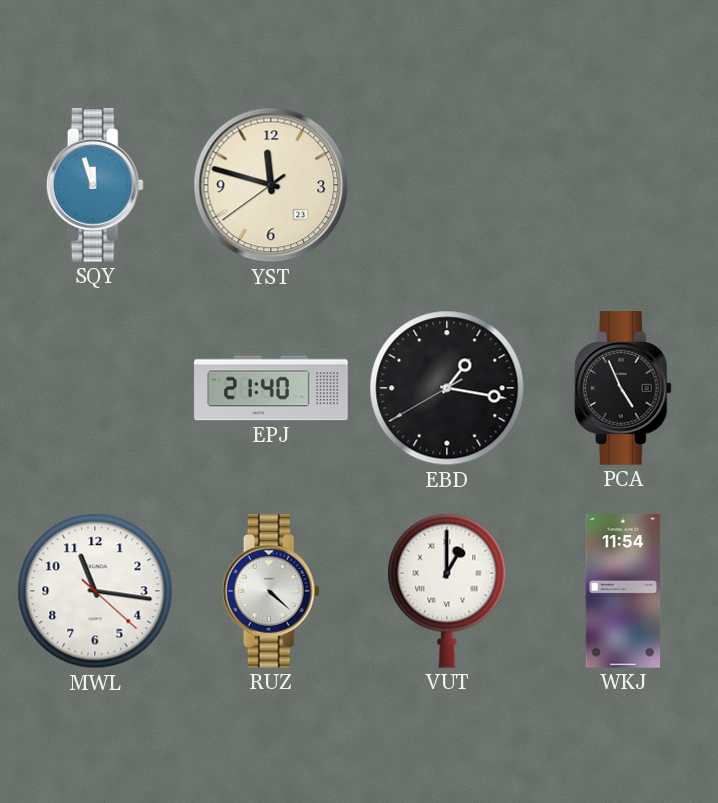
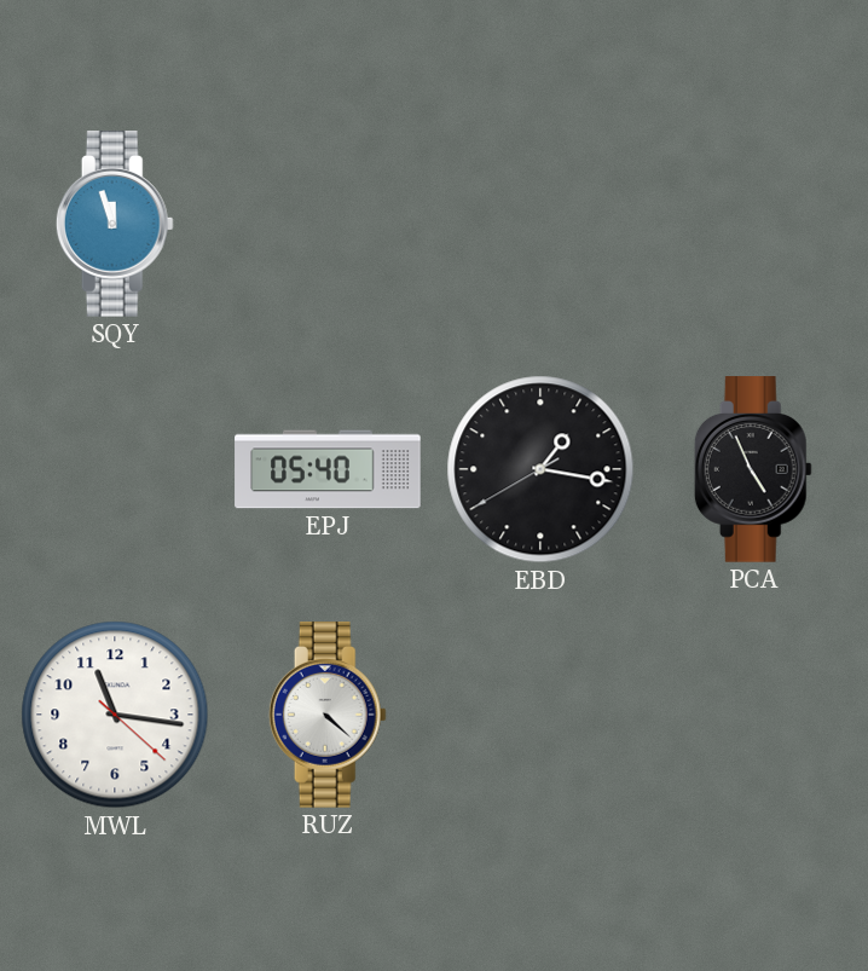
YST: 11:47 -> none
EPJ: 21:40 -> 05:40
VUT: 1:00 -> none
WKJ: 11:54 -> none
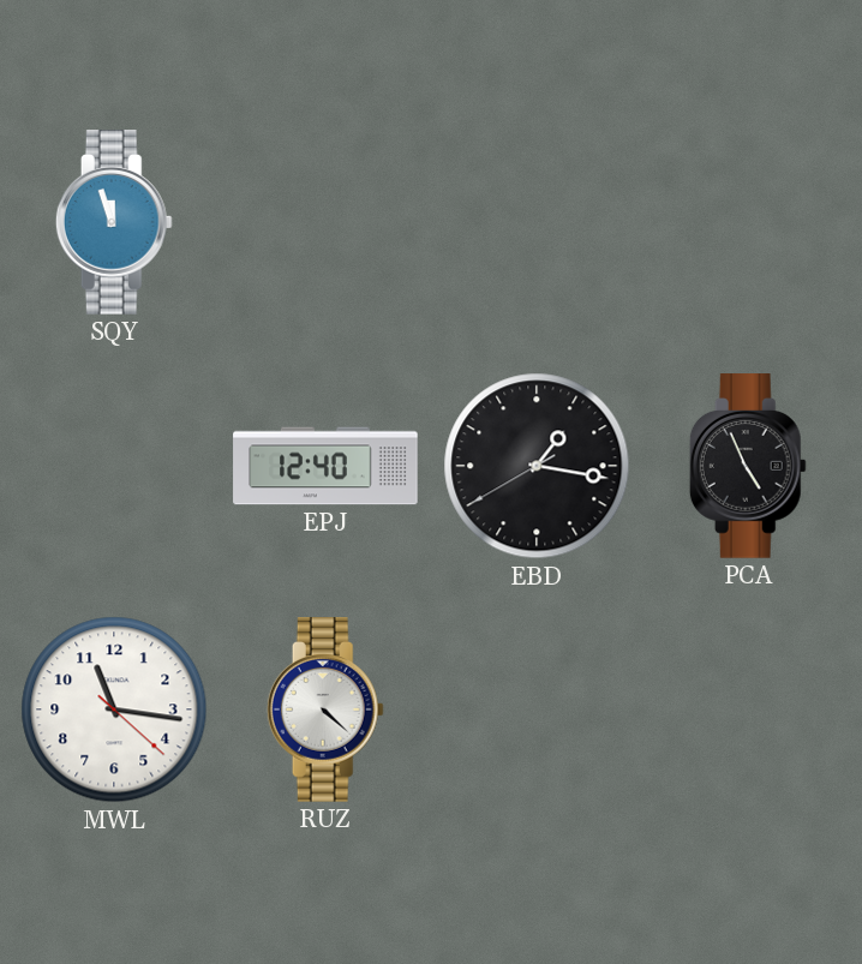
EPJ: 05:40 -> 12:40
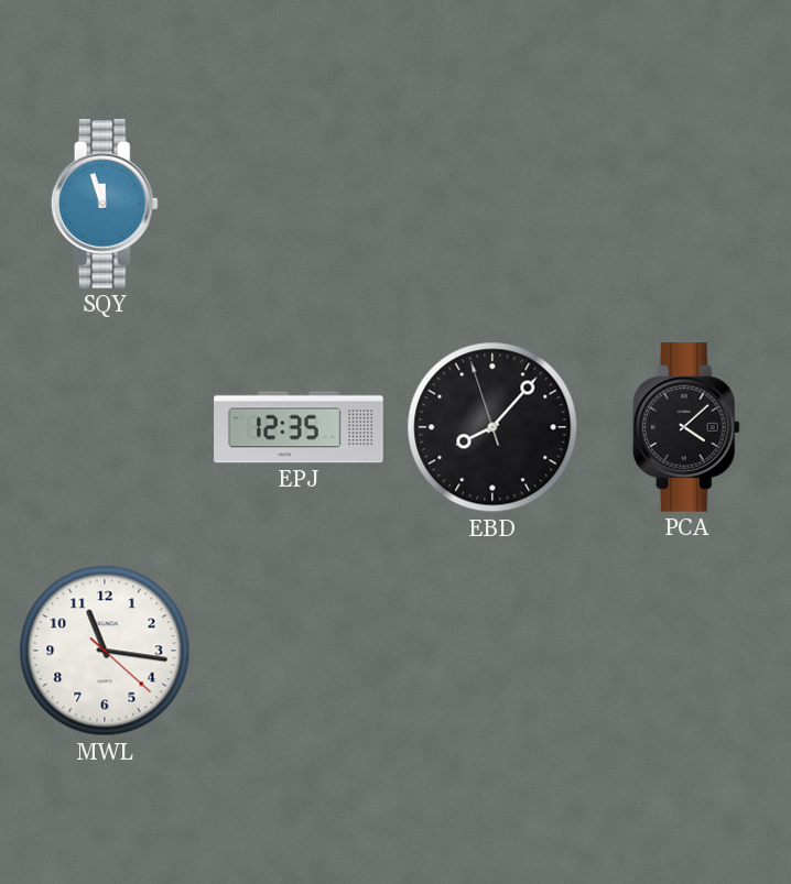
EPJ: 12:40 -> 12:35
EBD: 1:16 -> 8:06
PCA: 4:56 -> 4:08
RUZ: 4:22 -> none
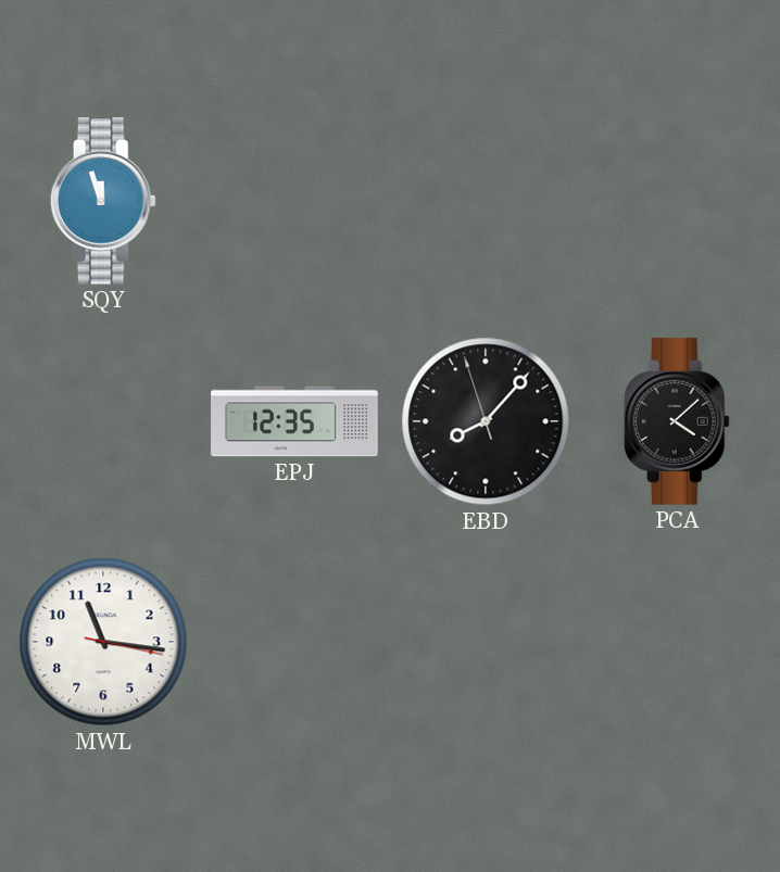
MWL: 11:16:22 -> 11:16:17
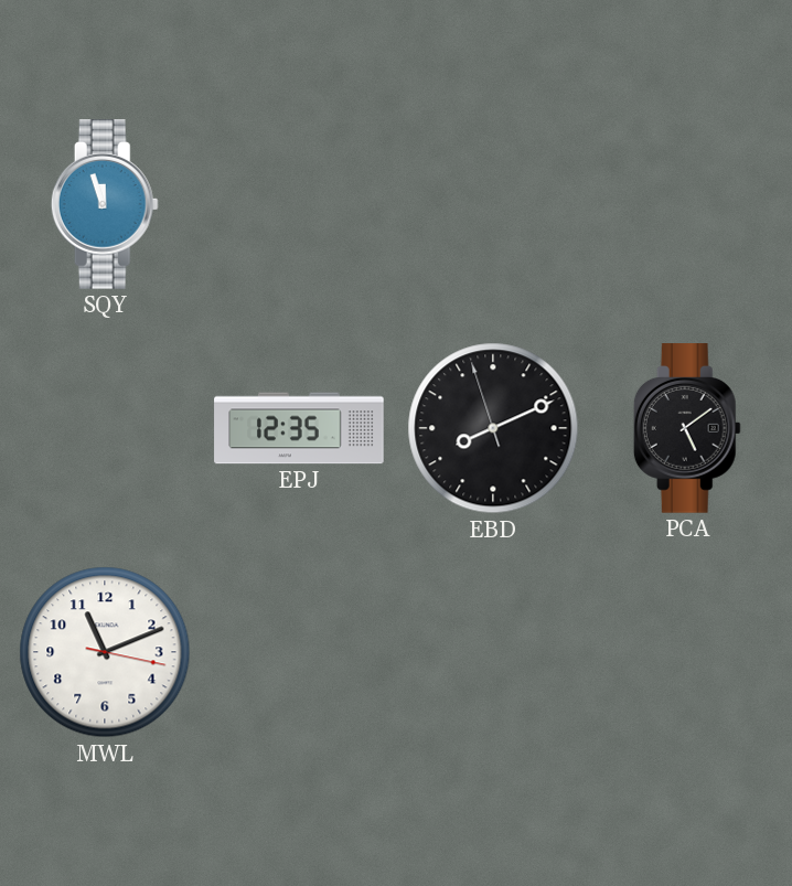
EBD: 8:06 -> 8:10
PCA: 4:08 -> 5:09
MWL: 11:16 -> 11:11
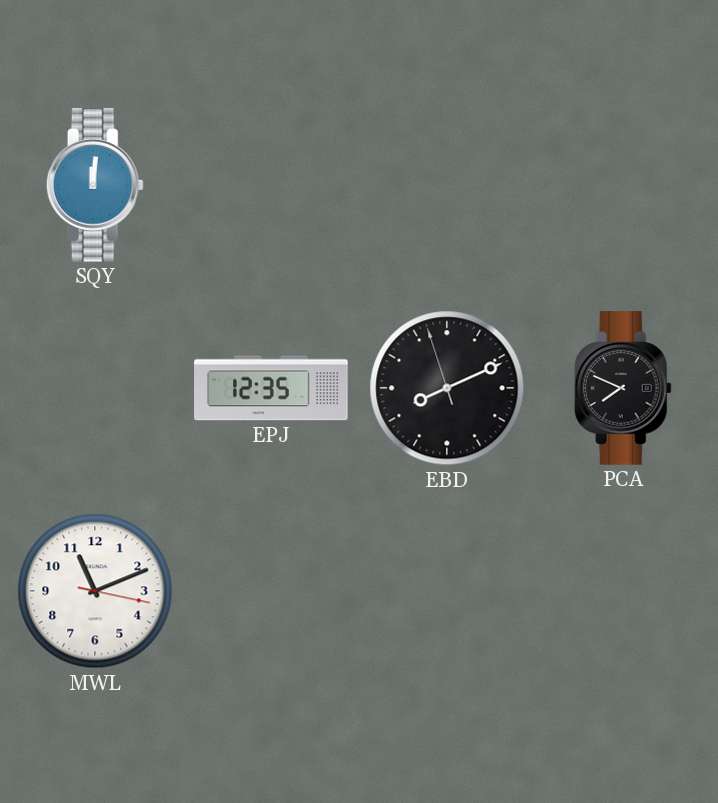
SQY: 11:57 -> 12:01
PCA: 5:09 -> 7:49
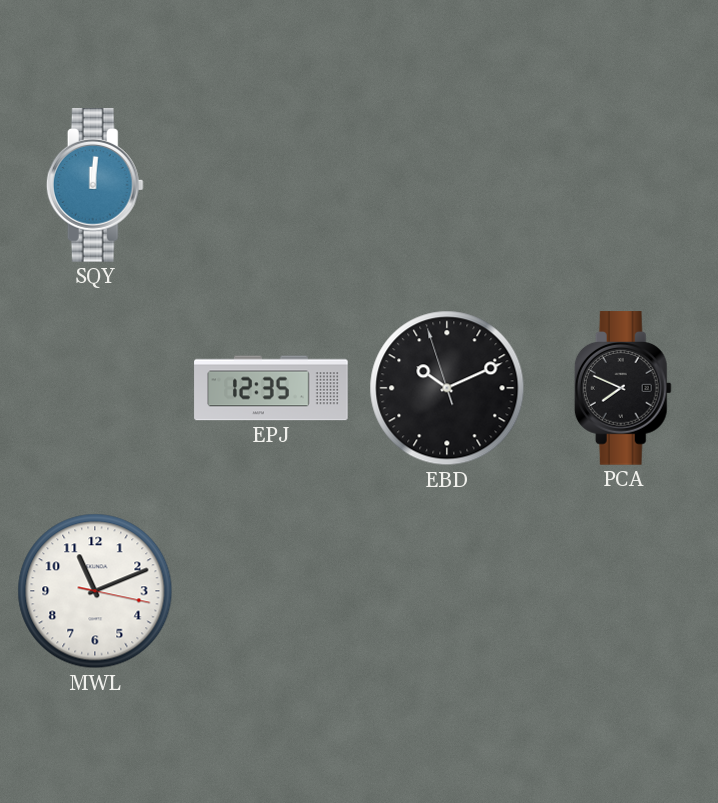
EBD: 8:10 -> 10:10
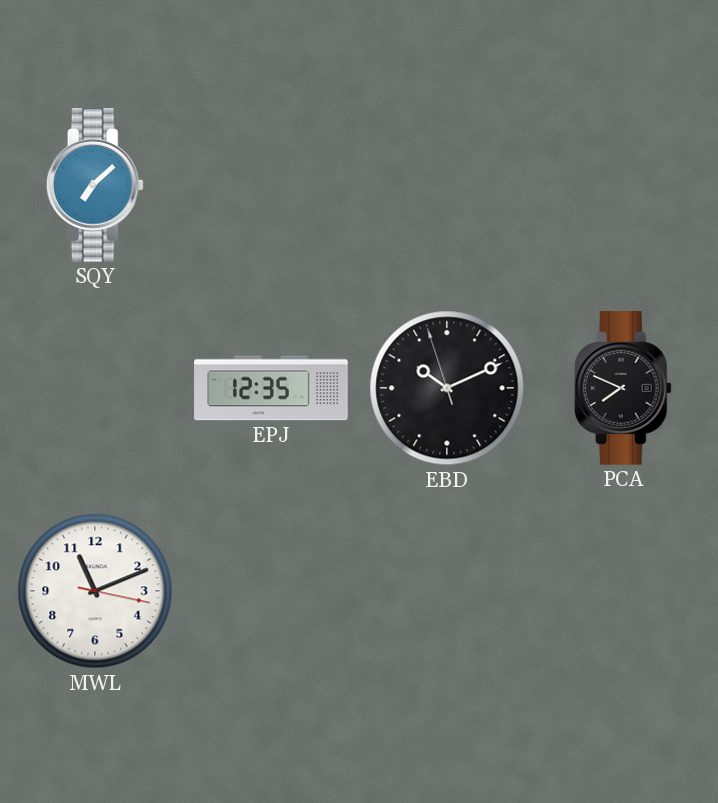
SQY: 12:01 -> 7:08
